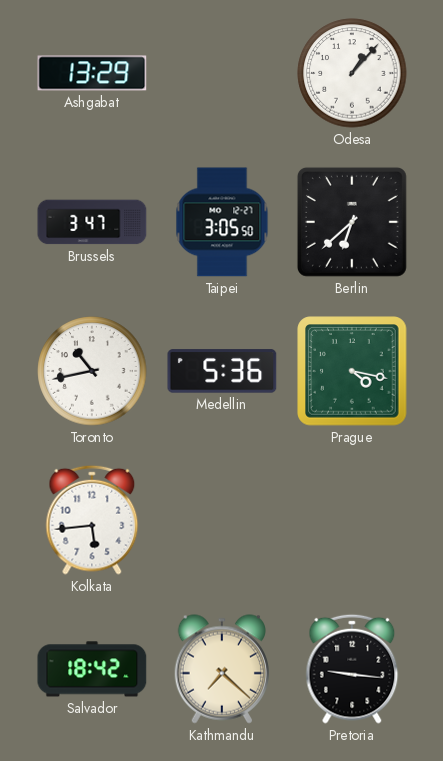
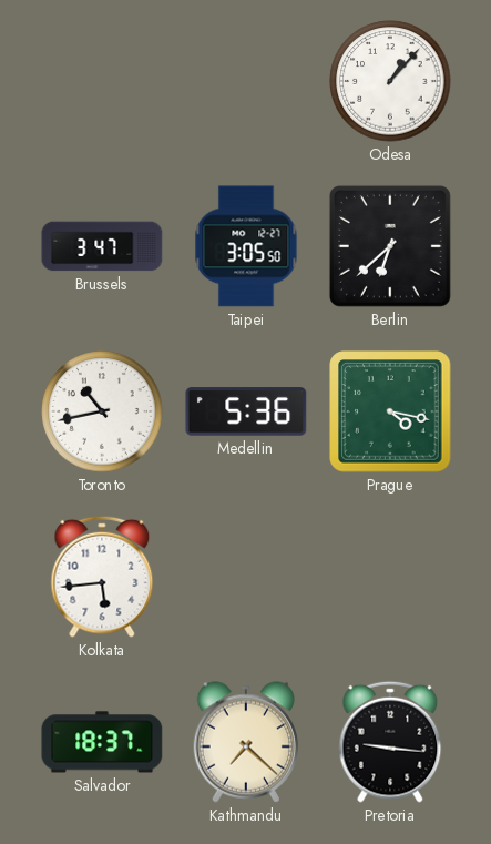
Ashgabat: 13:29 -> none
Salvador: 18:42 -> 18:37
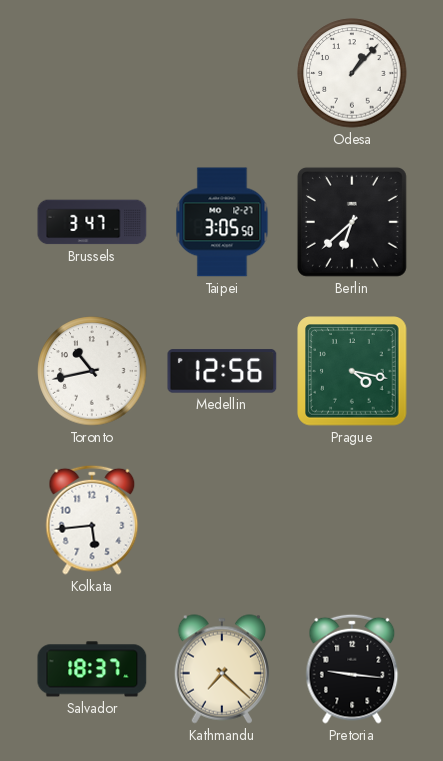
Medellin: 5:36 -> 12:56
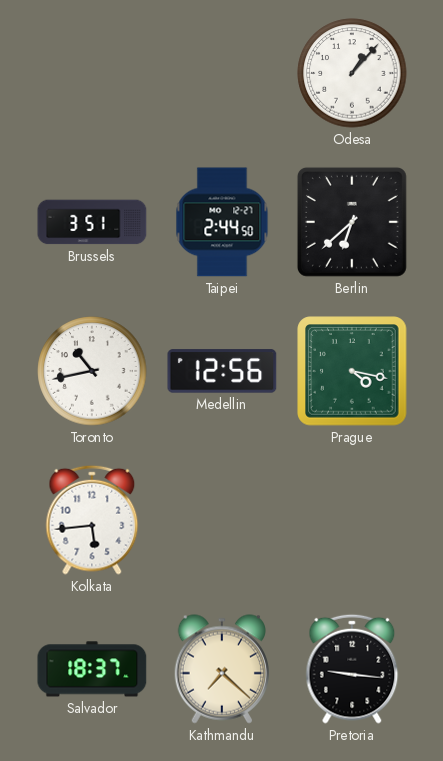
Brussels: 3:47 -> 3:51
Taipei: 3:05 -> 2:44
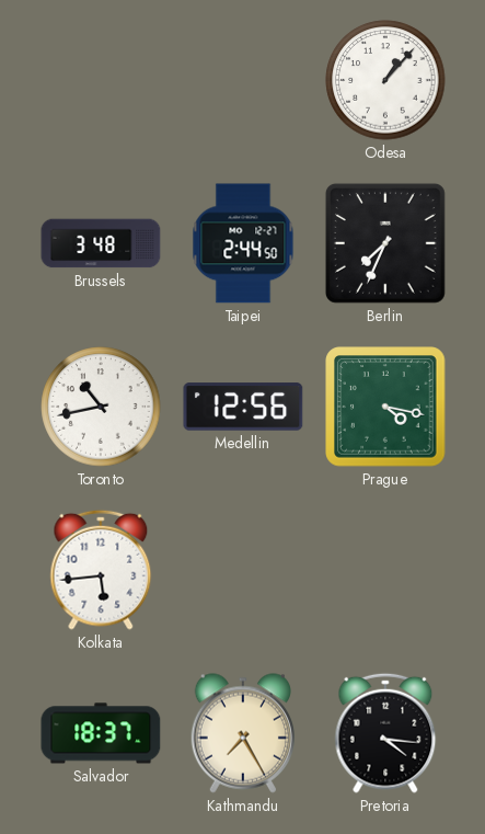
Brussels: 3:51 -> 3:48
Berlin: 6:38 -> 7:34
Kathmandu: 7:22 -> 7:25
Pretoria: 9:16 -> 4:16
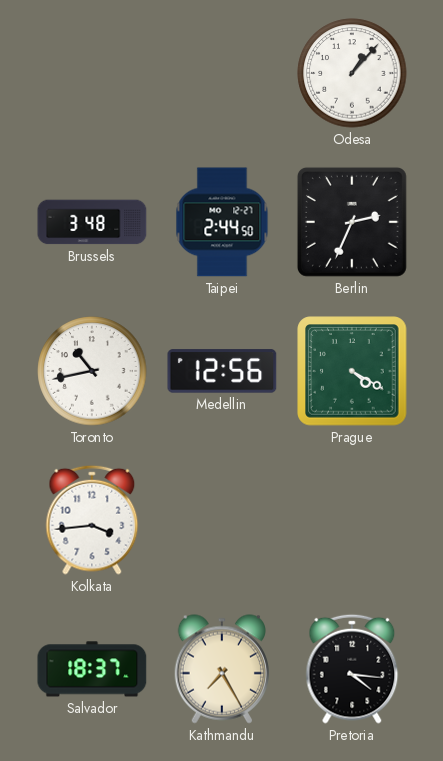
Berlin: 7:34 -> 2:34
Prague: 4:17 -> 4:20
Kolkata: 5:44 -> 3:44
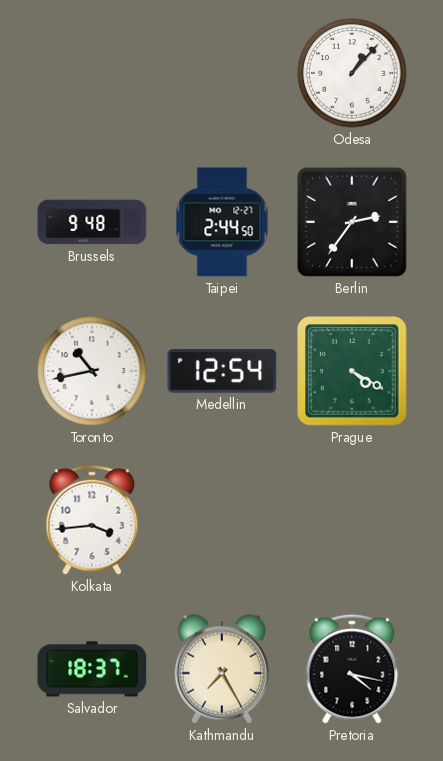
Brussels: 3:48 -> 9:48
Berlin: 2:34 -> 2:36
Medellin: 12:56 -> 12:54
Pretoria: 4:16 -> 4:17
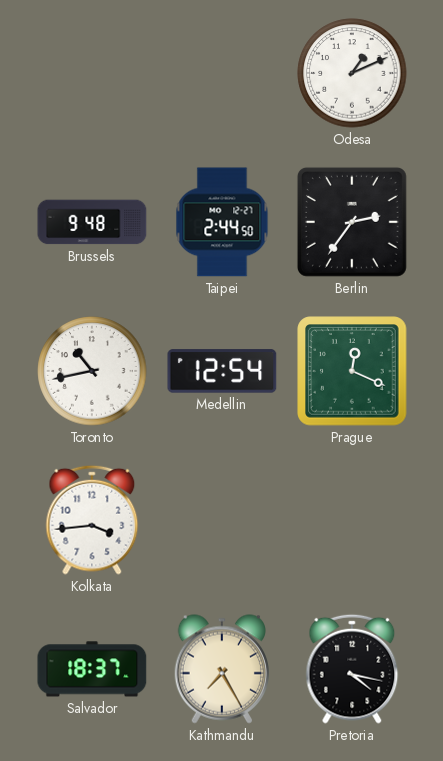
Odesa: 1:07 -> 1:11
Prague: 4:20 -> 12:19
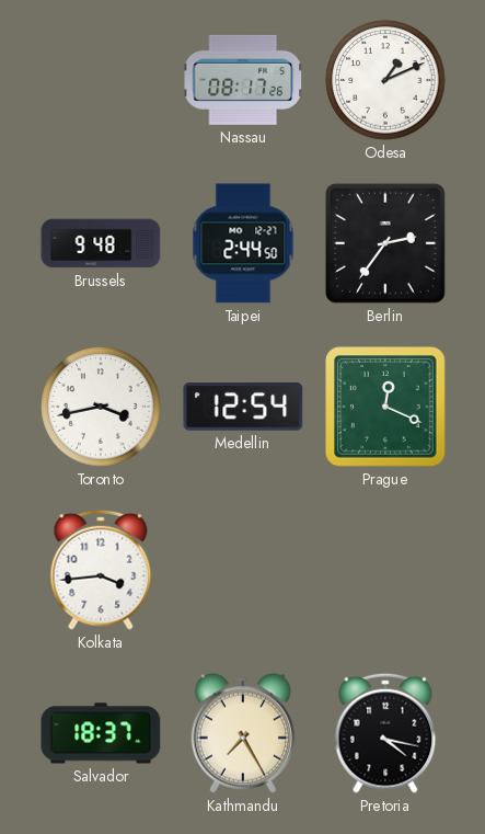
Nassau: none -> 08:17
Toronto: 10:43 -> 3:43
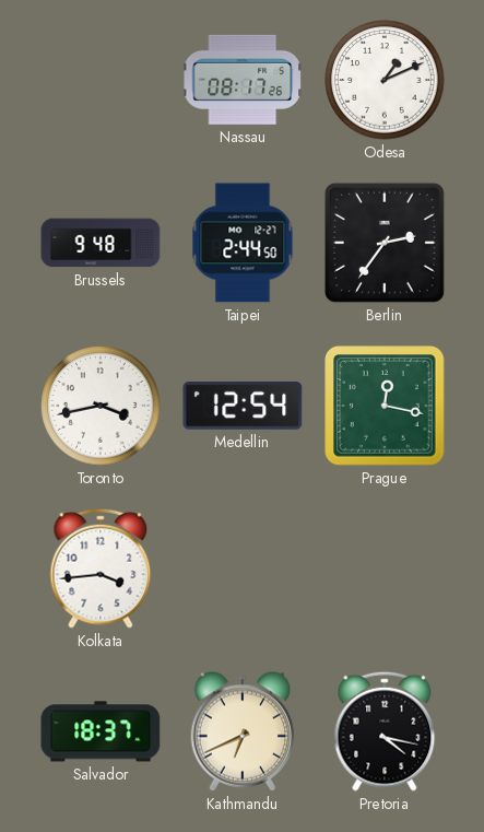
Prague: 12:19 -> 12:17
Kathmandu: 7:25 -> 6:41
